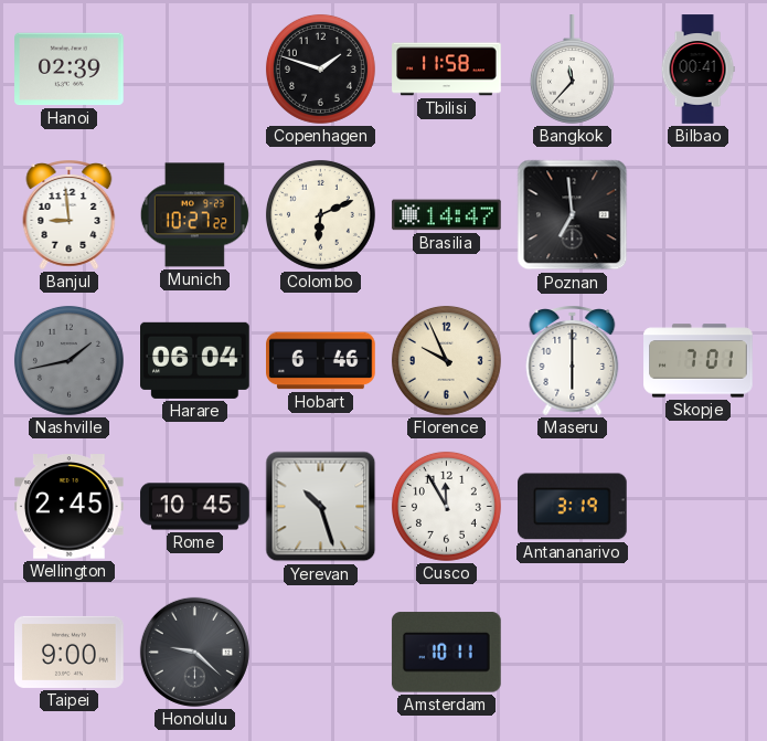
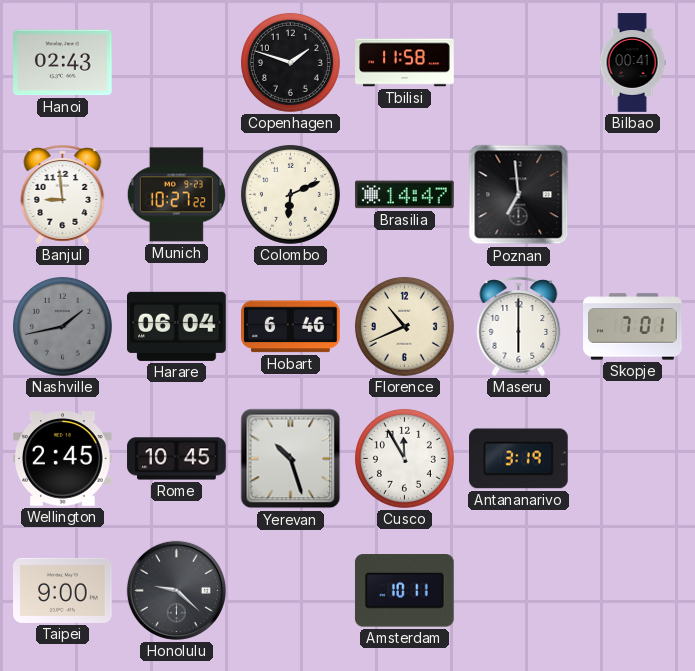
Hanoi: 02:39 -> 02:43
Bangkok: 11:37 -> none
Florence: 9:56 -> 10:41
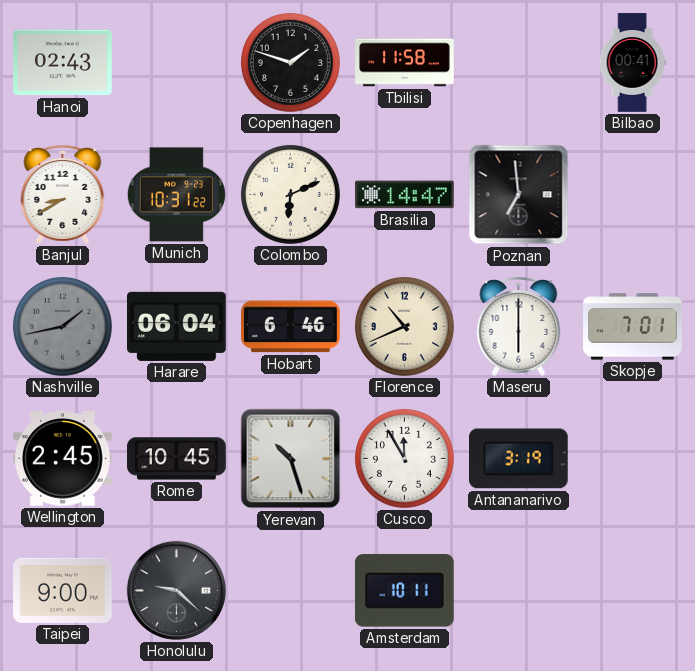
Banjul: 8:59 -> 8:40
Munich: 10:27 -> 10:31
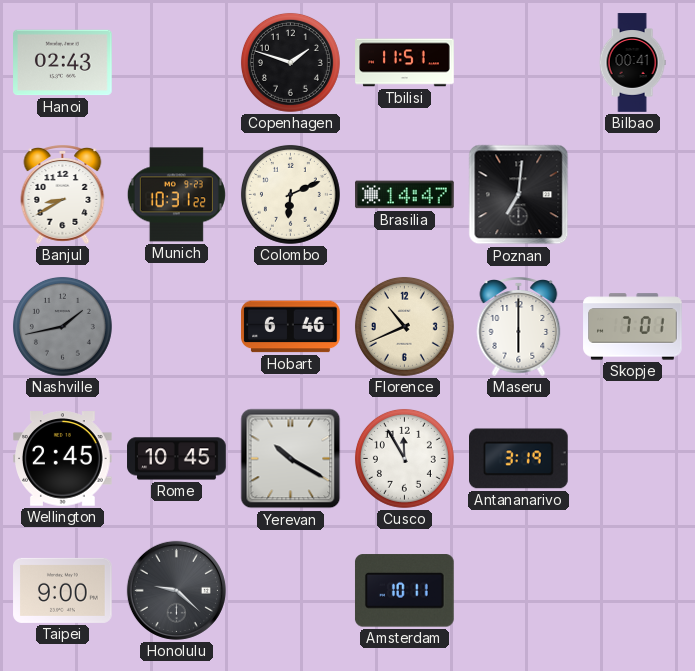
Tbilisi: 11:58 -> 11:51
Poznan: 6:59 -> 7:01
Harare: 06:04 -> none
Yerevan: 10:27 -> 10:20
